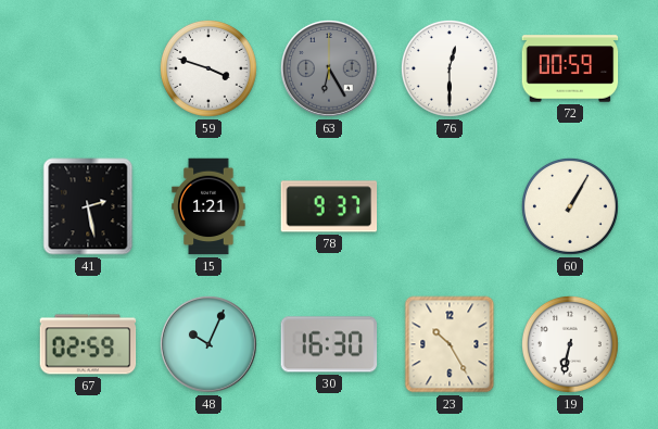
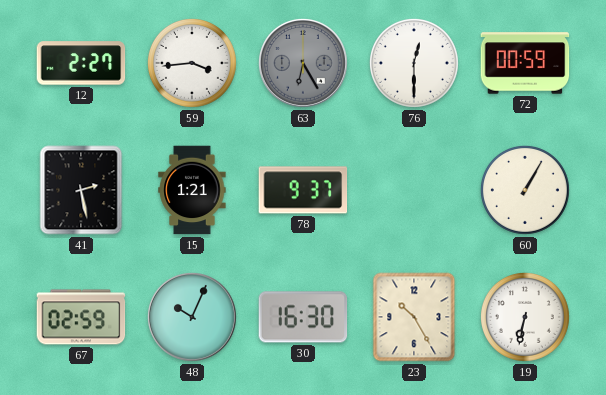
12: none -> 2:27
59: 3:48 -> 3:44
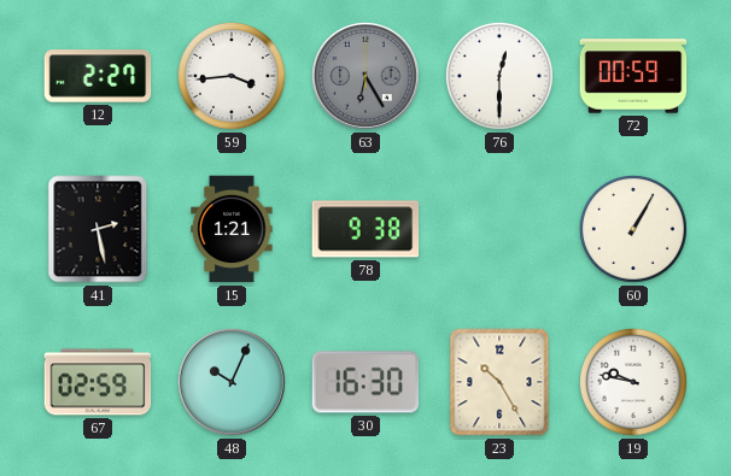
78: 9:37 -> 9:38
19: 6:32 -> 9:47
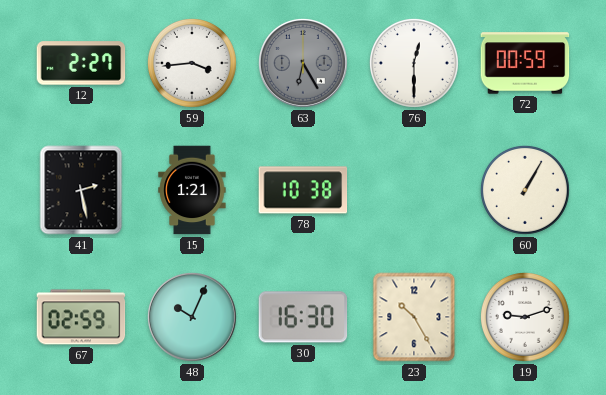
78: 9:38 -> 10:38
19: 9:47 -> 9:12
